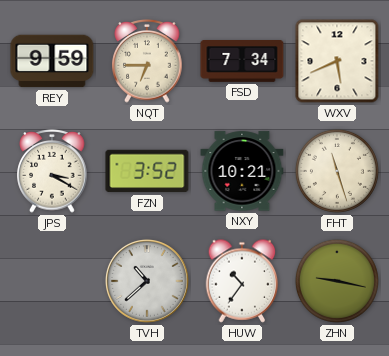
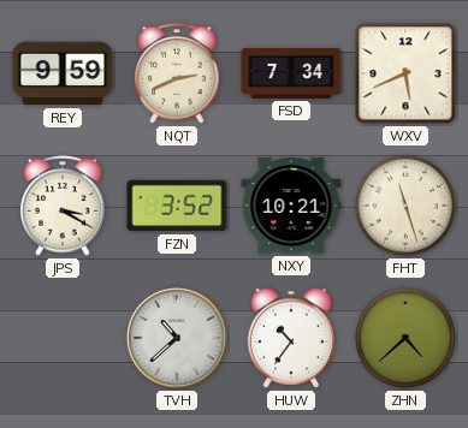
NQT: 6:45 -> 2:41
ZHN: 9:17 -> 4:38
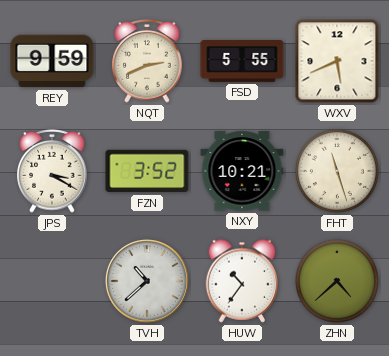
FSD: 7:34 -> 5:55
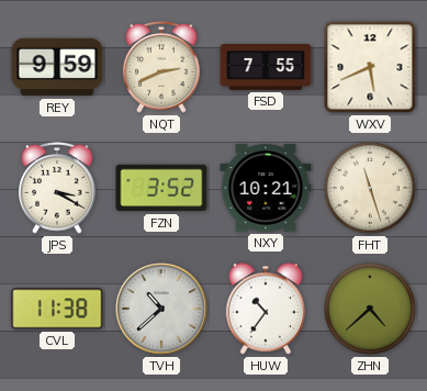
FSD: 5:55 -> 7:55
CVL: none -> 11:38
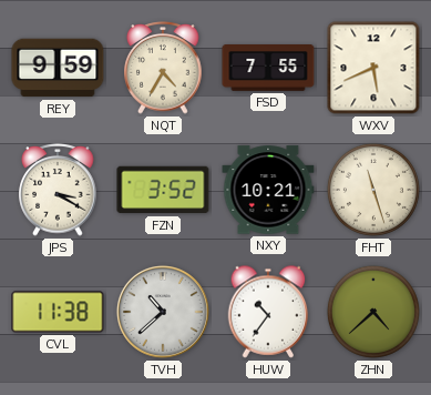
NQT: 2:41 -> 4:35
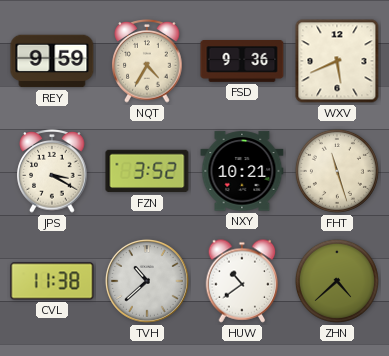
FSD: 7:55 -> 9:36
HUW: 10:36 -> 10:39
